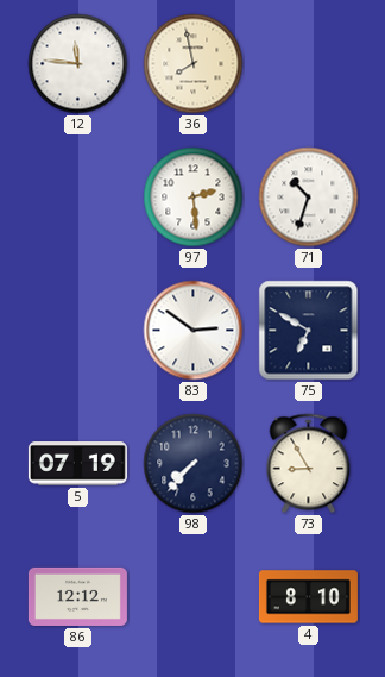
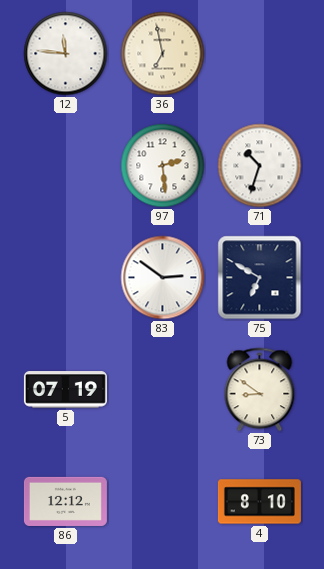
36: 7:58 -> 6:58
98: 7:37 -> none
73: 8:55 -> 8:51
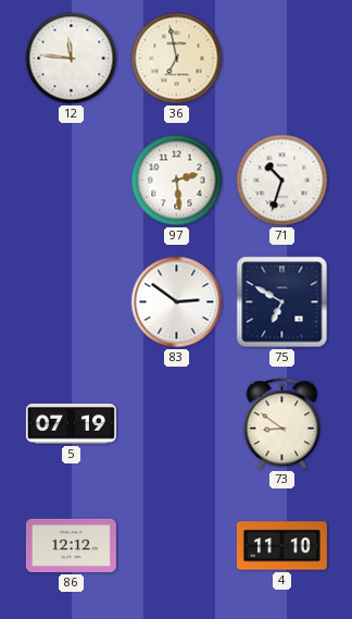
4: 8:10 -> 11:10
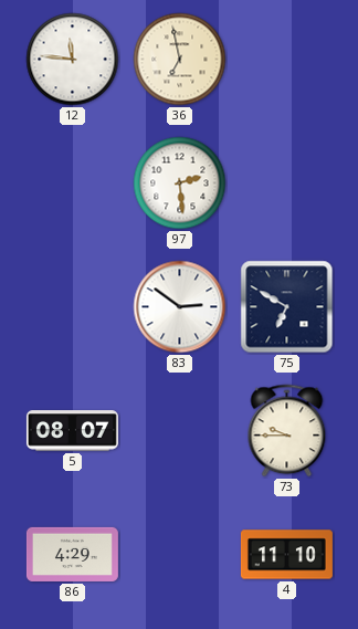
71: 10:33 -> none
5: 07:19 -> 08:07
73: 8:51 -> 9:45
86: 12:12 -> 4:29
